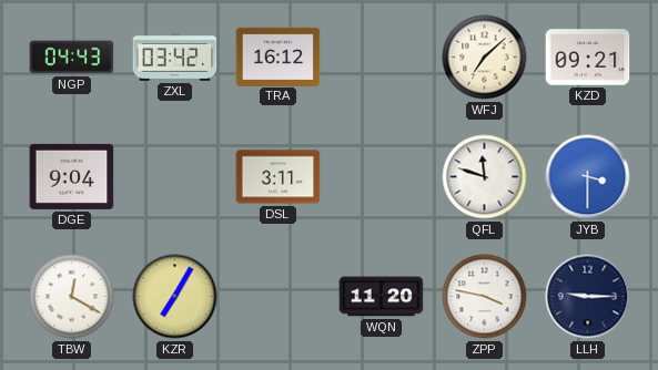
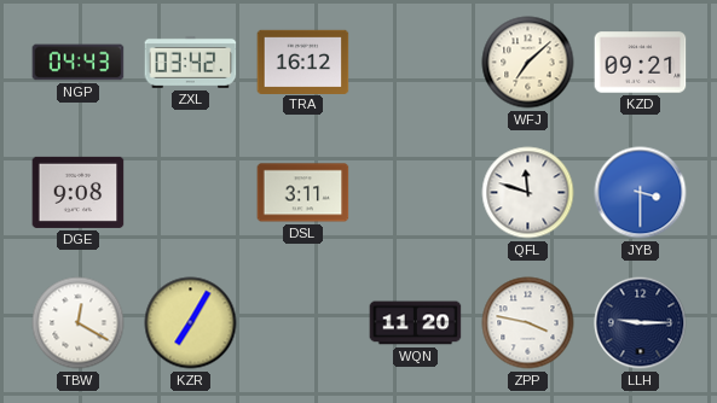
DGE: 9:04 -> 9:08
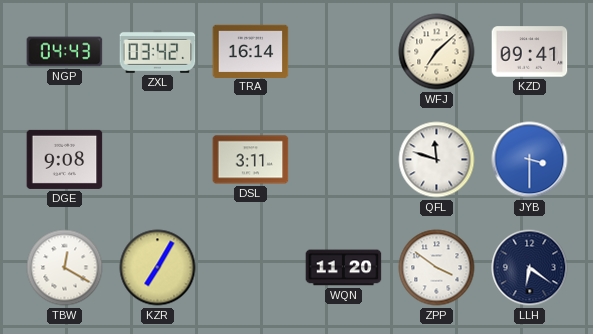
TRA: 16:12 -> 16:14
KZD: 09:21 -> 09:41
ZPP: 3:47 -> 3:51
LLH: 9:15 -> 6:21
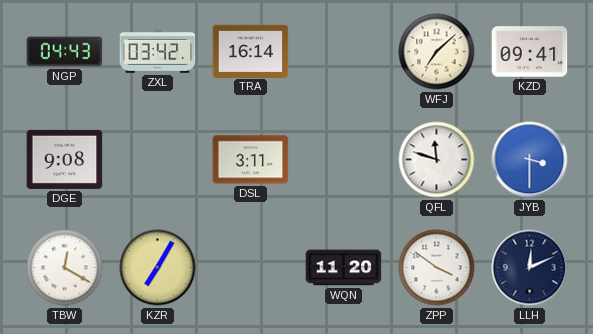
LLH: 6:21 -> 12:11
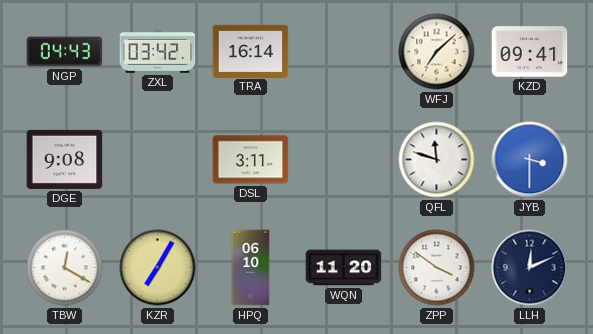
HPQ: none -> 06:10
